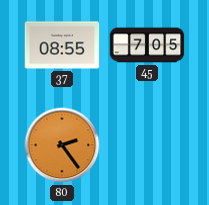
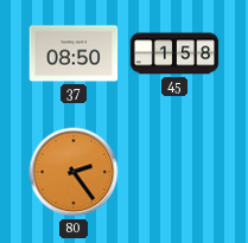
37: 08:55 -> 08:50
45: 7:05 -> 1:58
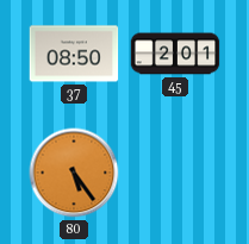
45: 1:58 -> 2:01
80: 2:24 -> 5:24
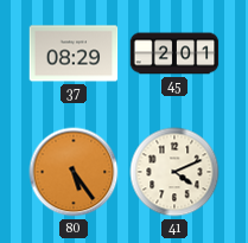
37: 08:50 -> 08:29
41: none -> 4:11
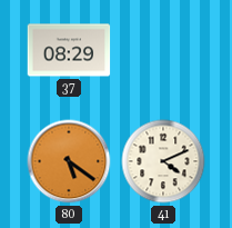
45: 2:01 -> none
80: 5:24 -> 5:21
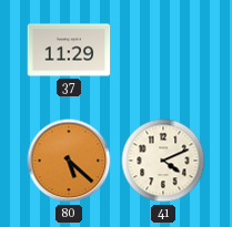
37: 08:29 -> 11:29
80: 5:21 -> 5:22
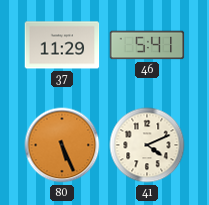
46: none -> 5:41
80: 5:22 -> 5:26
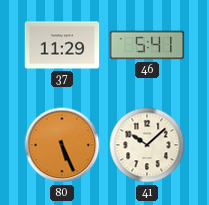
41: 4:11 -> 10:08
